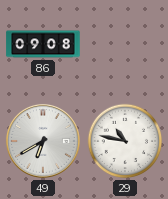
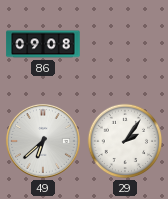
49: 6:40 -> 6:38
29: 10:47 -> 2:06
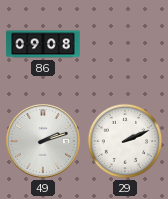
49: 6:38 -> 2:12
29: 2:06 -> 2:11
